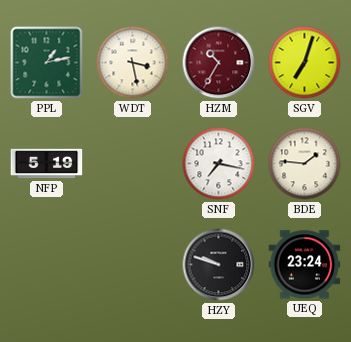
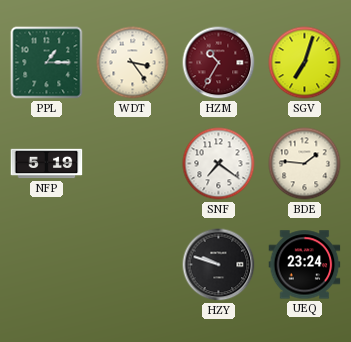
PPL: 1:13 -> 1:15
WDT: 3:28 -> 3:24
SNF: 7:17 -> 7:21
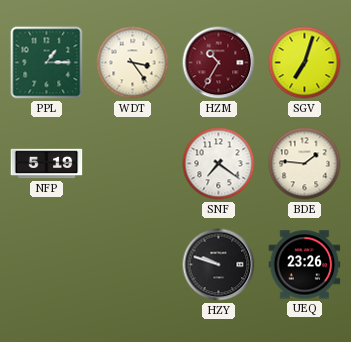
UEQ: 23:24 -> 23:26
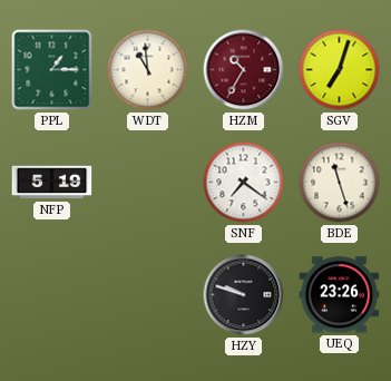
WDT: 3:24 -> 10:59
BDE: 1:46 -> 11:27
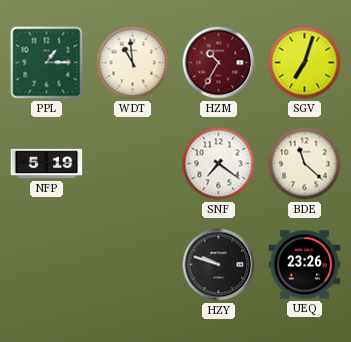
BDE: 11:27 -> 11:22
